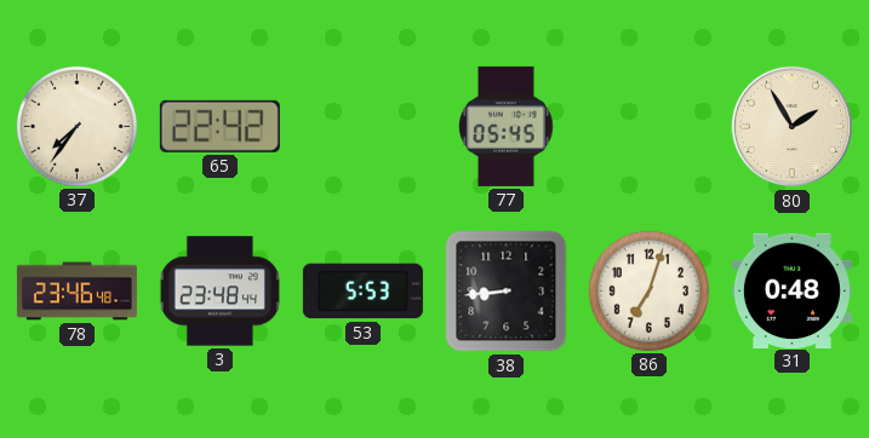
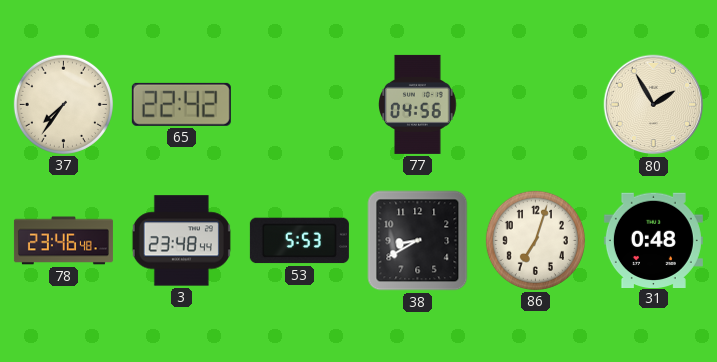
77: 05:45 -> 04:56
38: 8:44 -> 8:40
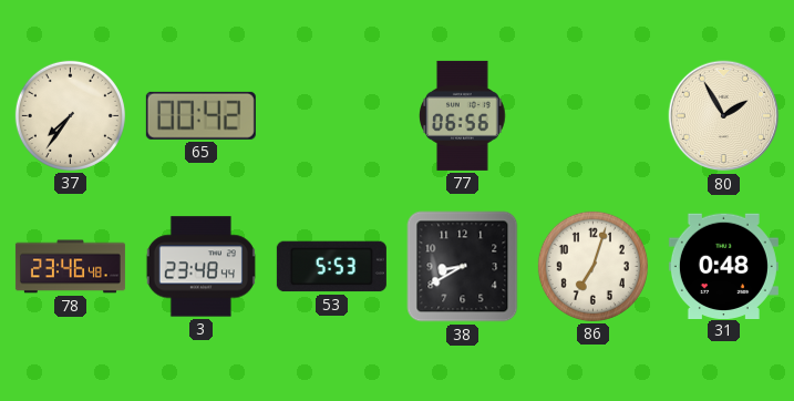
65: 22:42 -> 00:42
77: 04:56 -> 06:56
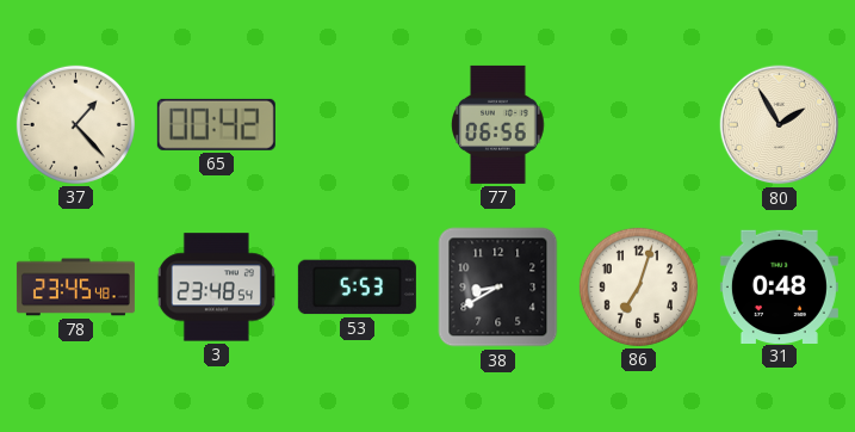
37: 7:36 -> 1:23
78: 23:46 -> 23:45
3: 23:48:44 -> 23:48:54
